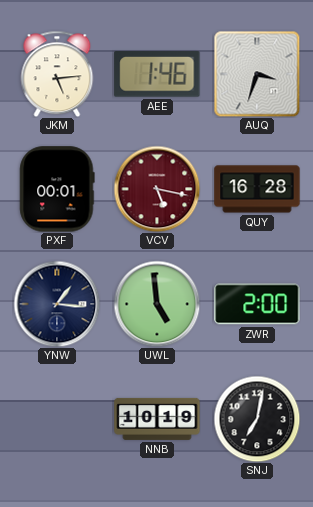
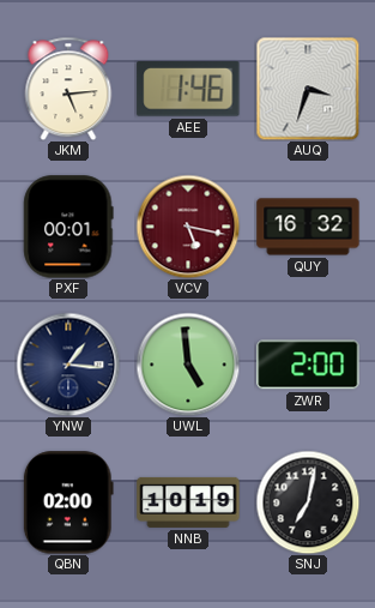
QUY: 16:28 -> 16:32
QBN: none -> 02:00
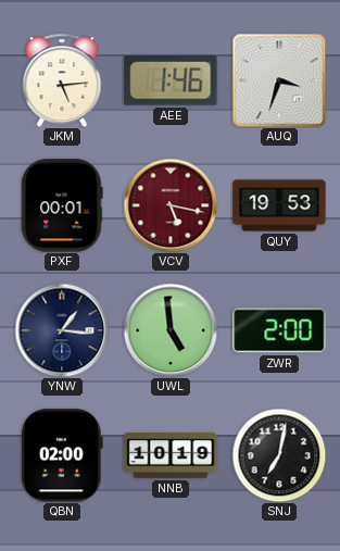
QUY: 16:32 -> 19:53
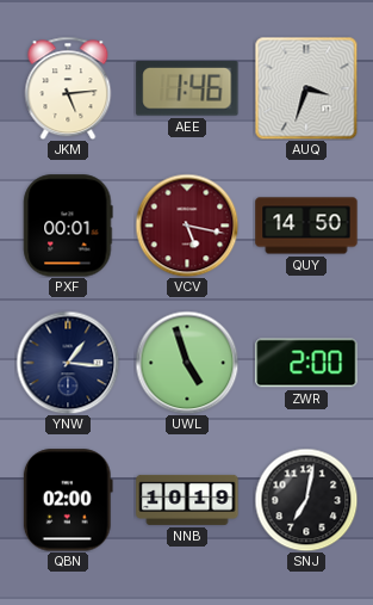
QUY: 19:53 -> 14:50
UWL: 4:59 -> 4:57
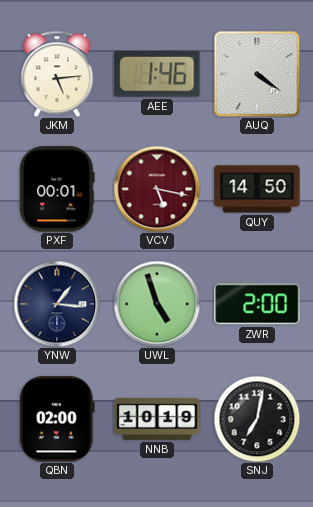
AUQ: 3:33 -> 4:21
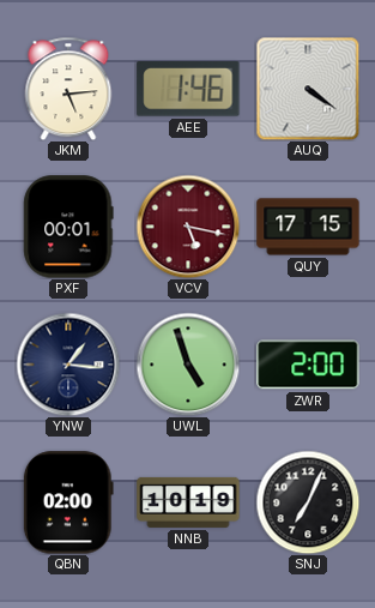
QUY: 14:50 -> 17:15
SNJ: 7:02 -> 7:04
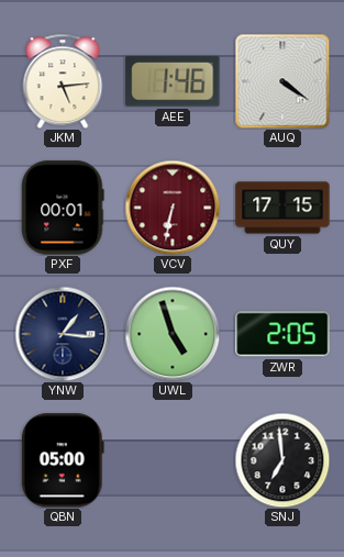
VCV: 5:17 -> 6:32
ZWR: 2:00 -> 2:05
QBN: 02:00 -> 05:00
NNB: 10:19 -> none
SNJ: 7:04 -> 6:59
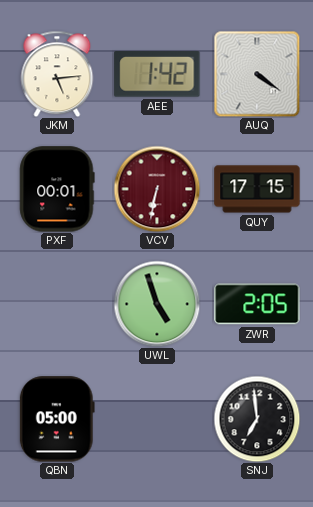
AEE: 1:46 -> 1:42
YNW: 1:16 -> none
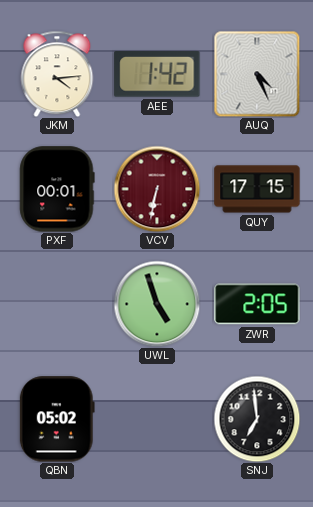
JKM: 5:14 -> 4:14
AUQ: 4:21 -> 4:26
QBN: 05:00 -> 05:02
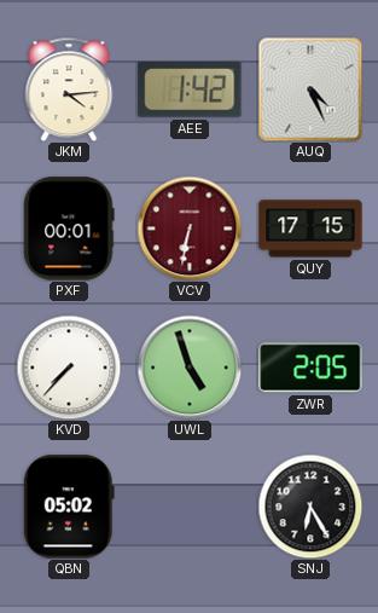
KVD: none -> 7:37
SNJ: 6:59 -> 6:25
